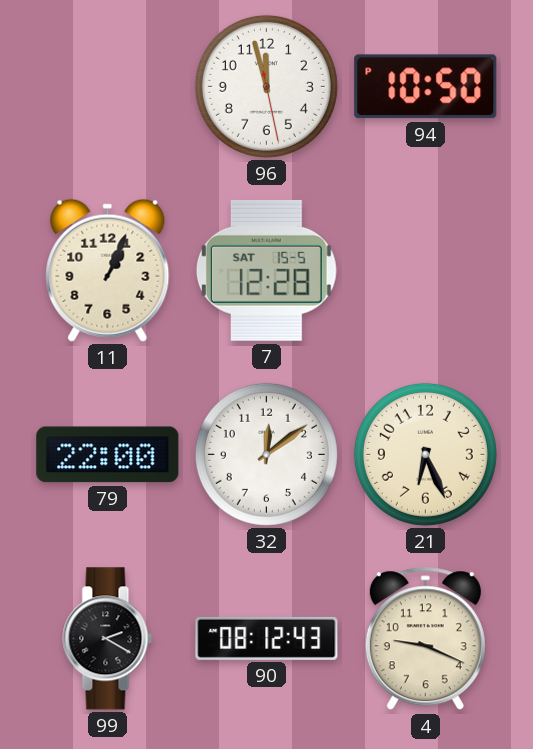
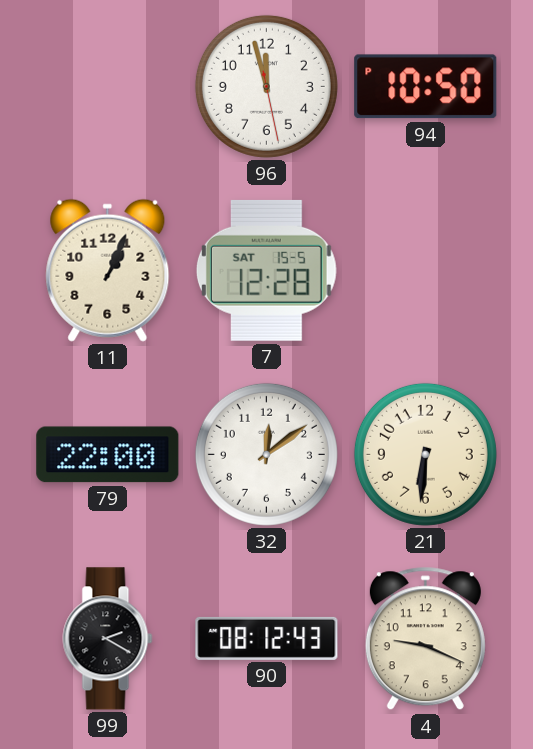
21: 6:26 -> 6:31
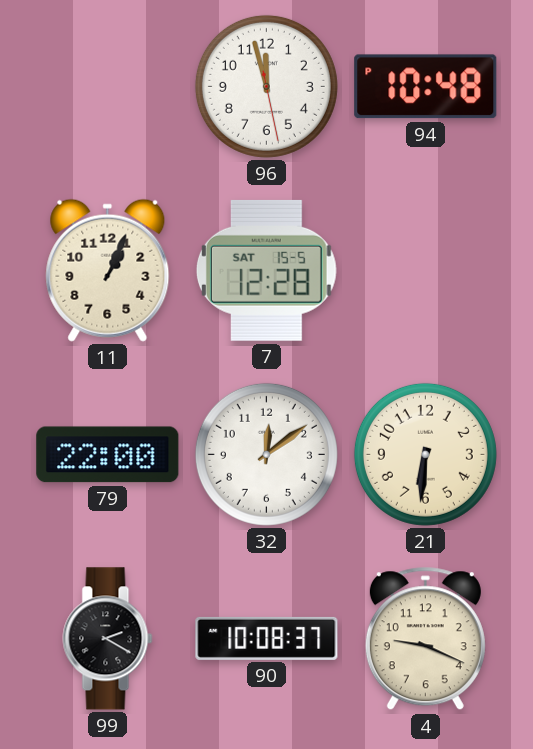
94: 10:50 -> 10:48
90: 08:12 -> 10:08
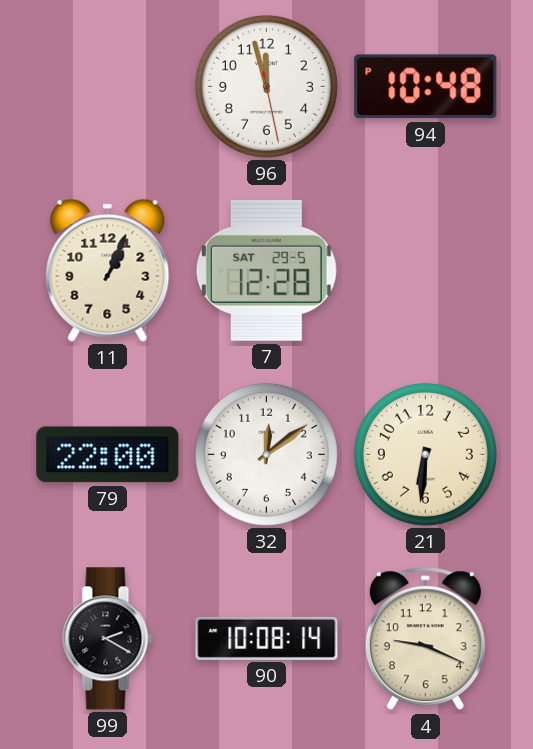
7 date: SAT 15-5 -> SAT 29-5
90: 10:08:37 -> 10:08:14
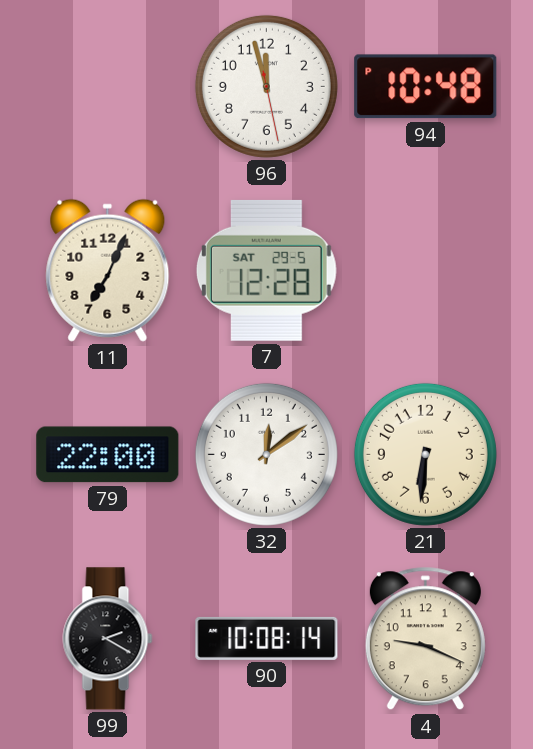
11: 1:04 -> 7:04
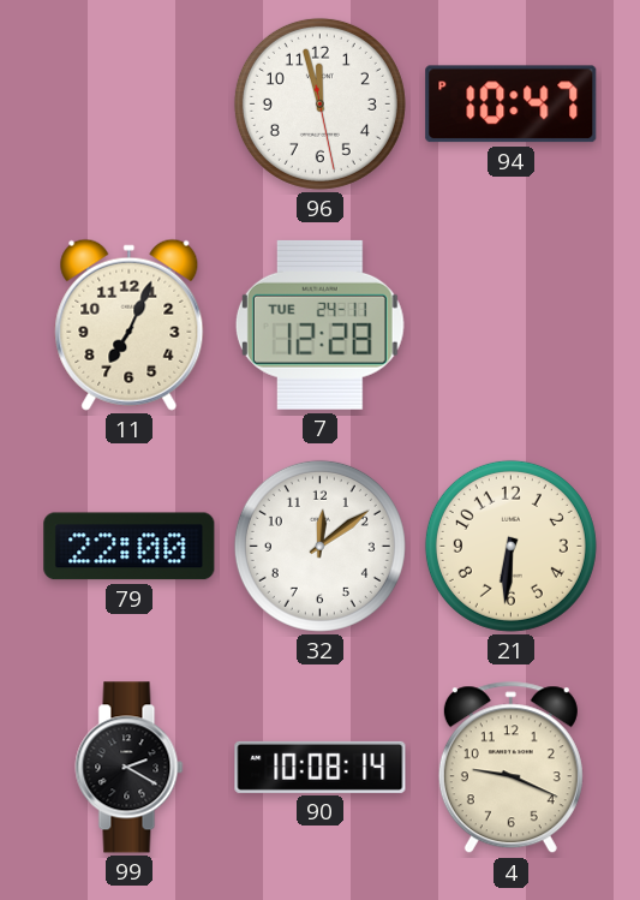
94: 10:48 -> 10:47
7 date: SAT 29-5 -> TUE 24-11
